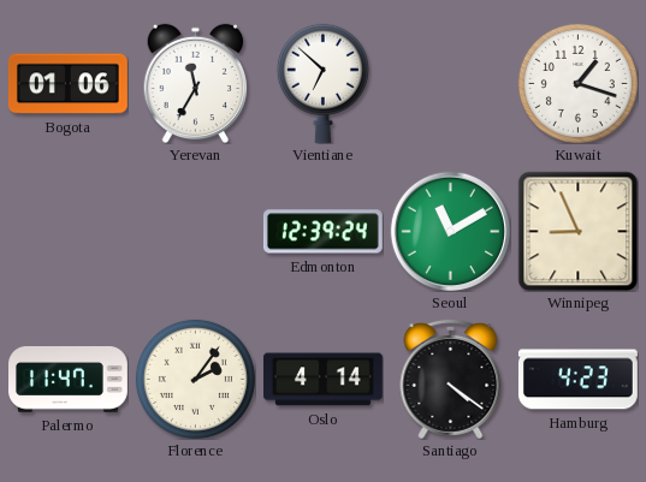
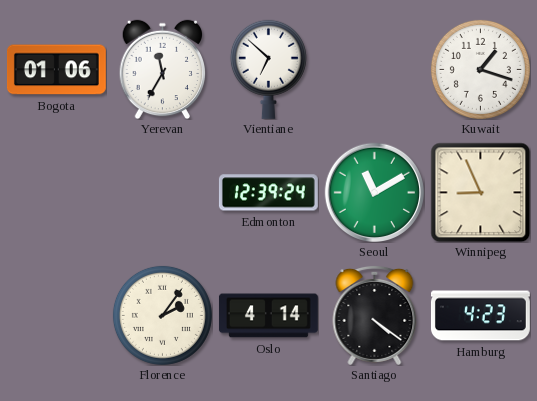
Palermo: 11:47 -> none
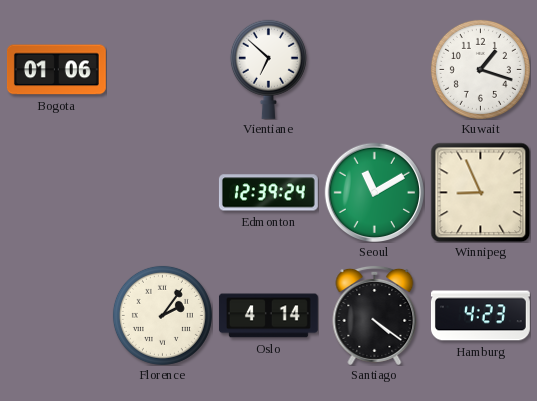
Yerevan: 11:35 -> none
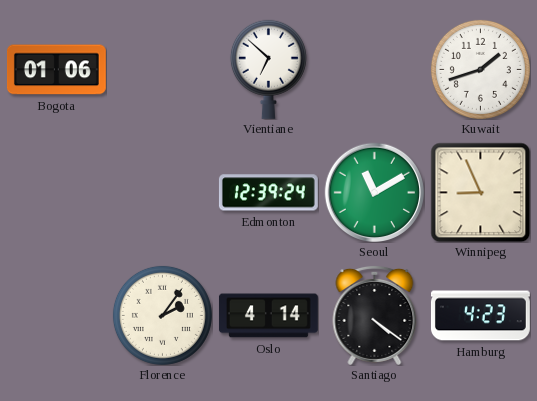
Kuwait: 1:18 -> 1:42
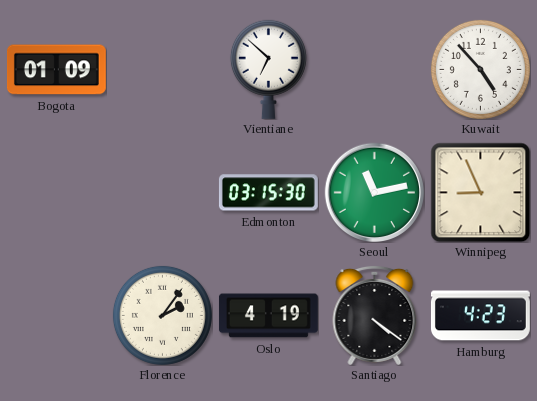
Bogota: 01:06 -> 01:09
Kuwait: 1:42 -> 4:53
Edmonton: 12:39 -> 03:15
Seoul: 11:10 -> 11:13
Oslo: 4:14 -> 4:19
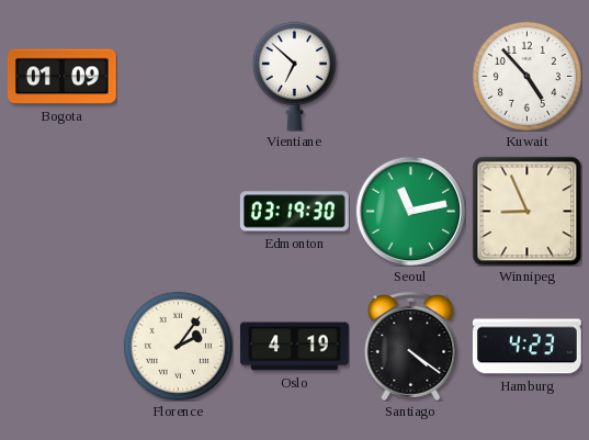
Edmonton: 03:15 -> 03:19
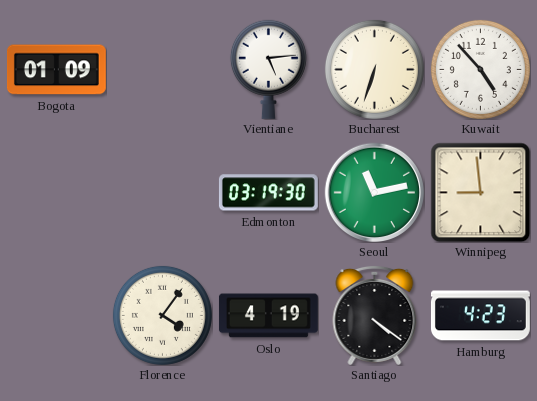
Vientiane: 6:52 -> 5:14
Bucharest: none -> 6:33
Winnipeg: 8:56 -> 8:59
Florence: 2:06 -> 4:06
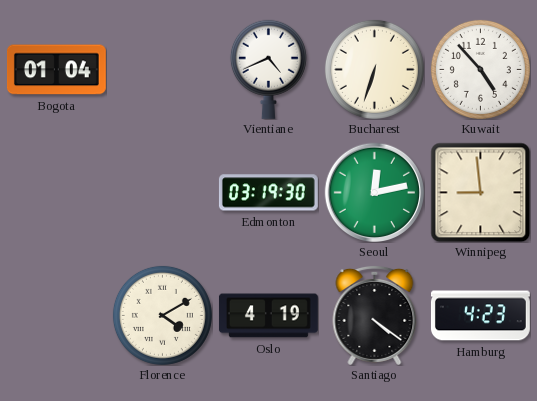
Bogota: 01:09 -> 01:04
Vientiane: 5:14 -> 4:41
Seoul: 11:13 -> 12:13
Florence: 4:06 -> 4:10
